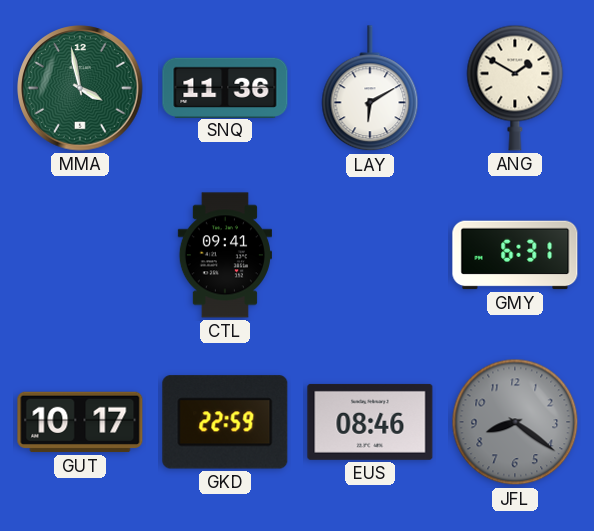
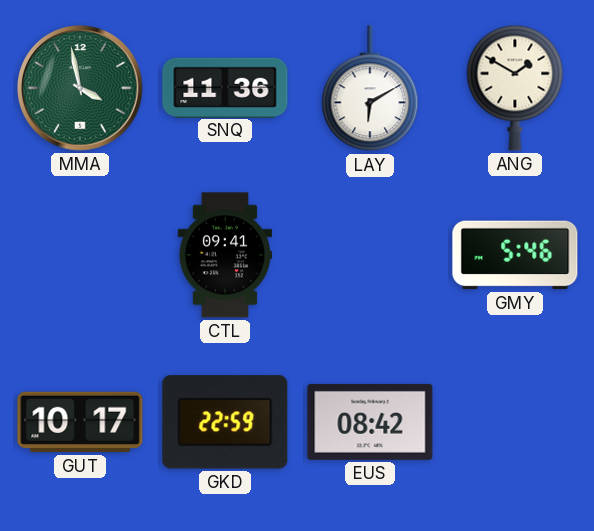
GMY: 6:31 -> 5:46
EUS: 08:46 -> 08:42
JFL: 8:21 -> none
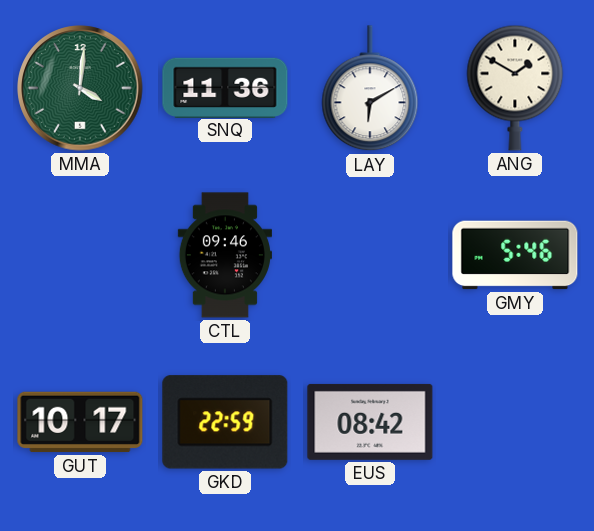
MMA: 3:58 -> 4:01
CTL: 09:41 -> 09:46
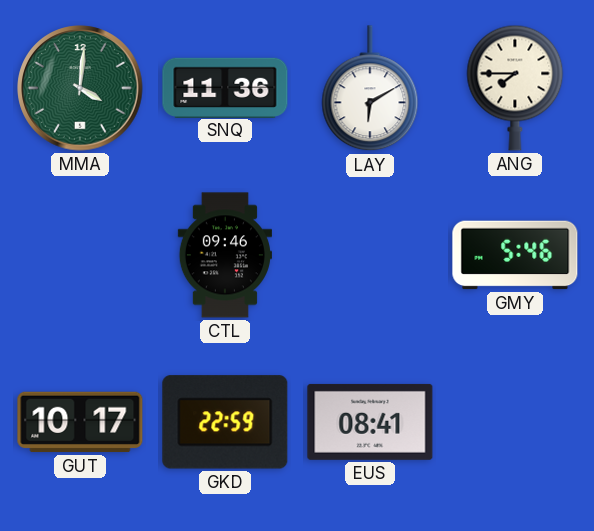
ANG: 1:50 -> 7:45
EUS: 08:42 -> 08:41
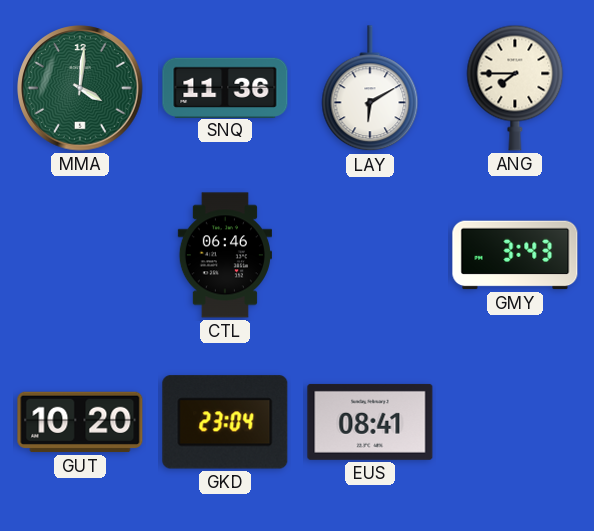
CTL: 09:46 -> 06:46
GMY: 5:46 -> 3:43
GUT: 10:17 -> 10:20
GKD: 22:59 -> 23:04
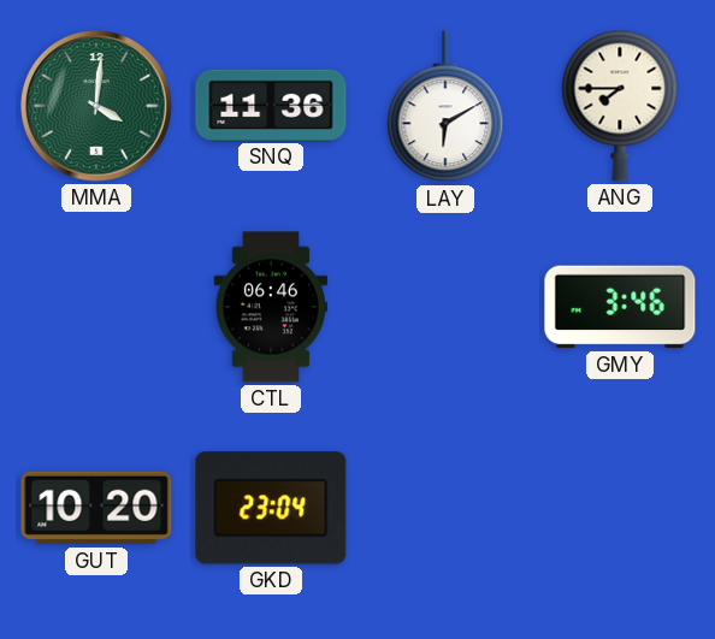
GMY: 3:43 -> 3:46
EUS: 08:41 -> none
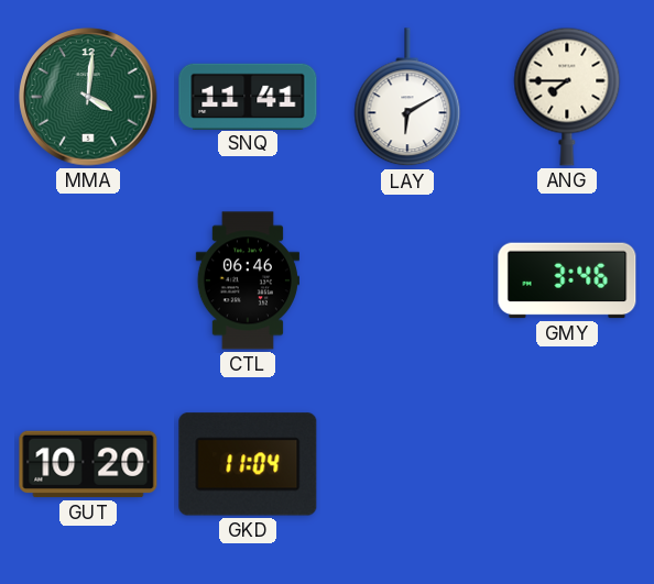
SNQ: 11:36 -> 11:41
GKD: 23:04 -> 11:04
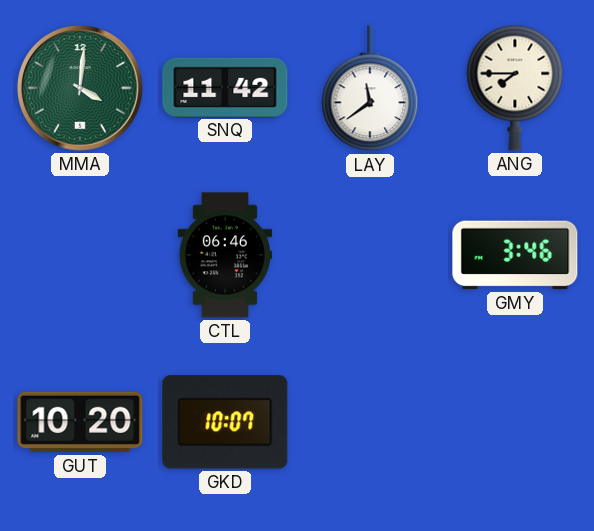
SNQ: 11:41 -> 11:42
LAY: 6:10 -> 11:39
GKD: 11:04 -> 10:07
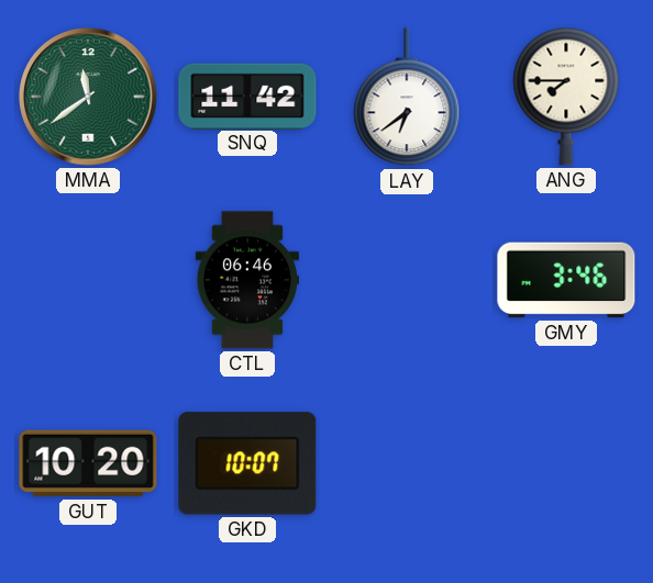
MMA: 4:01 -> 11:39
LAY: 11:39 -> 6:39
